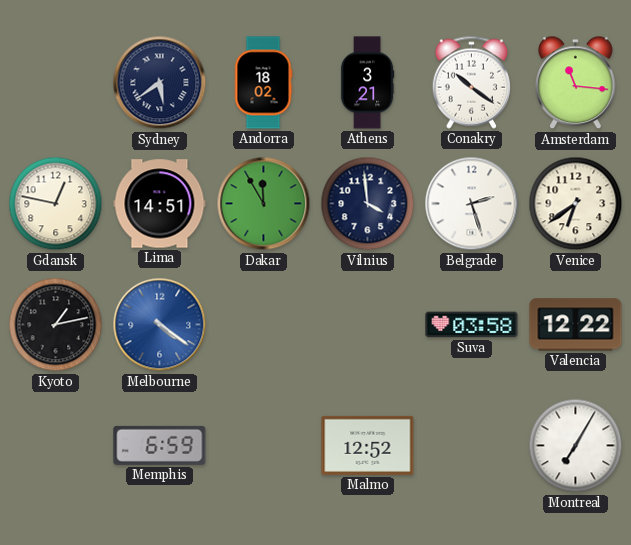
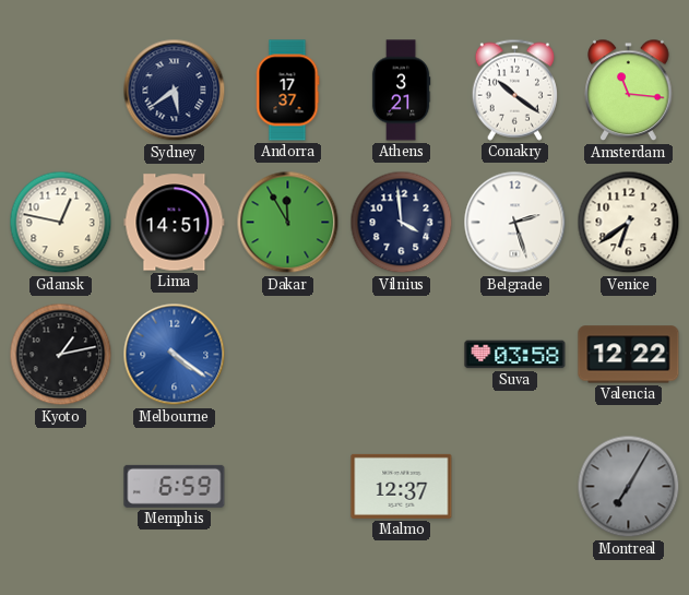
Andorra: 18:02 -> 17:37
Malmo: 12:52 -> 12:37
Montreal dial: white -> grey
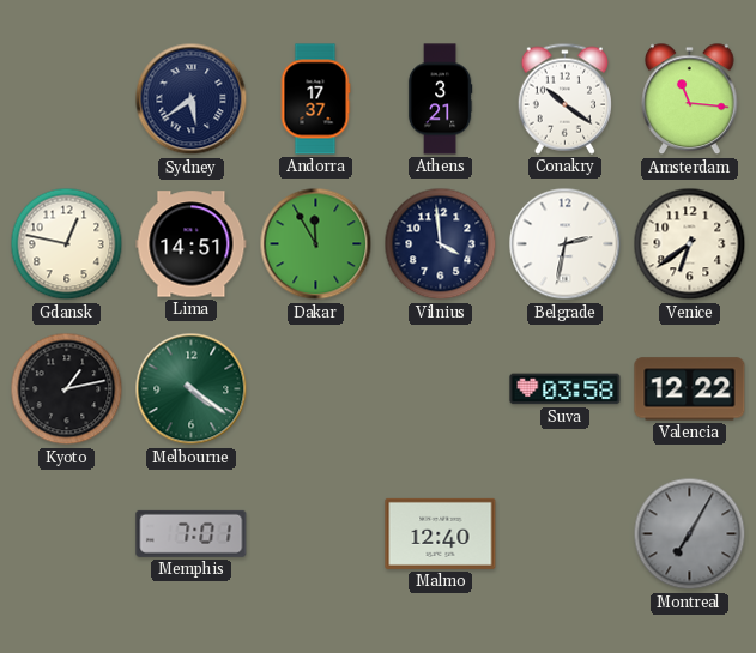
Belgrade: 2:27 -> 2:32
Melbourne dial: blue -> green
Memphis: 6:59 -> 7:01
Malmo: 12:37 -> 12:40
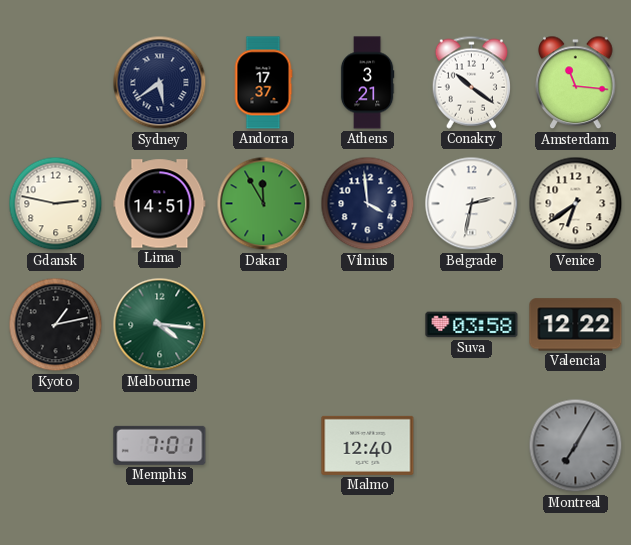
Gdansk: 12:47 -> 2:47
Melbourne: 4:21 -> 4:16
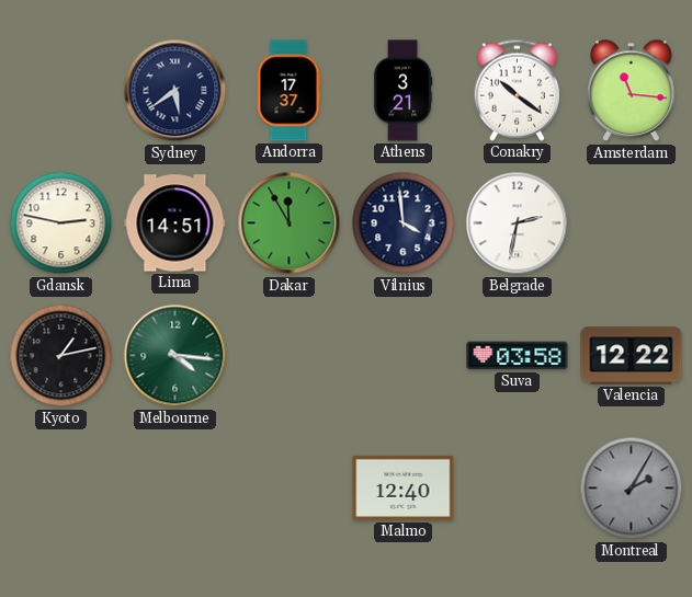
Venice: 6:39 -> none
Memphis: 7:01 -> none
Montreal: 7:05 -> 2:05
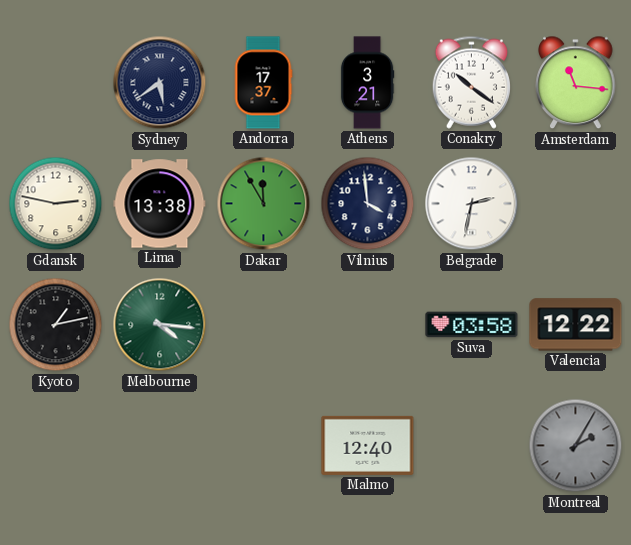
Lima: 14:51 -> 13:38
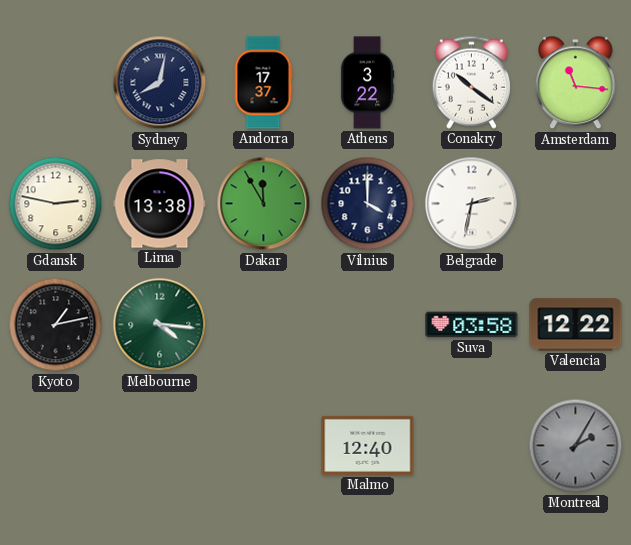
Sydney: 5:39 -> 8:02
Athens: 3:21 -> 3:22
Vilnius: 3:59 -> 4:00
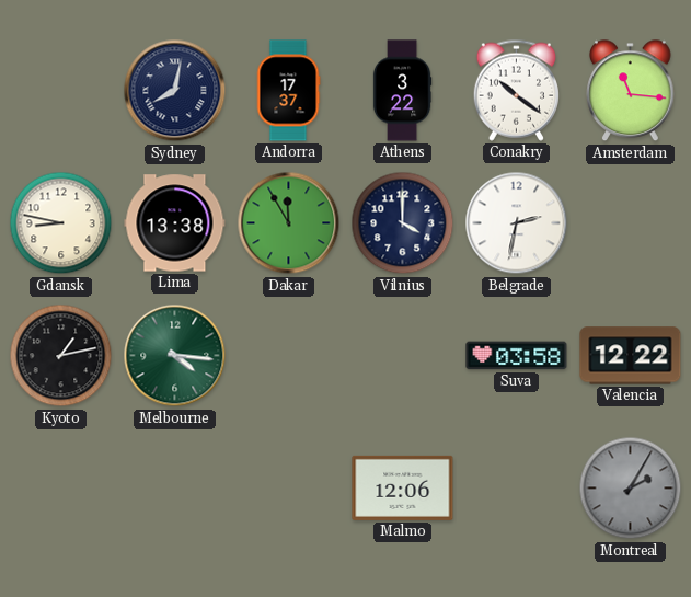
Gdansk: 2:47 -> 8:47
Malmo: 12:40 -> 12:06
